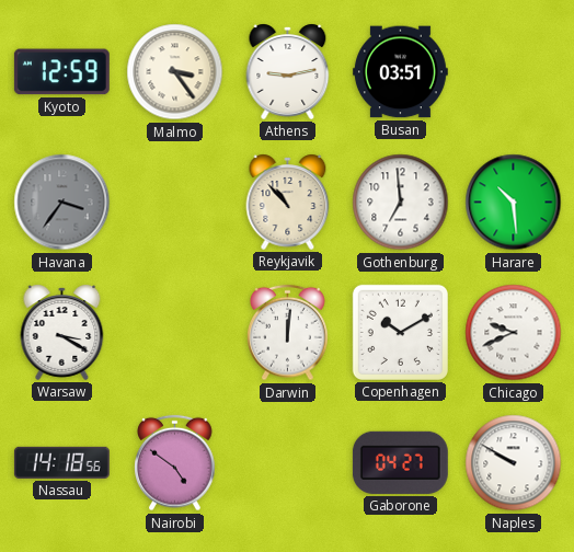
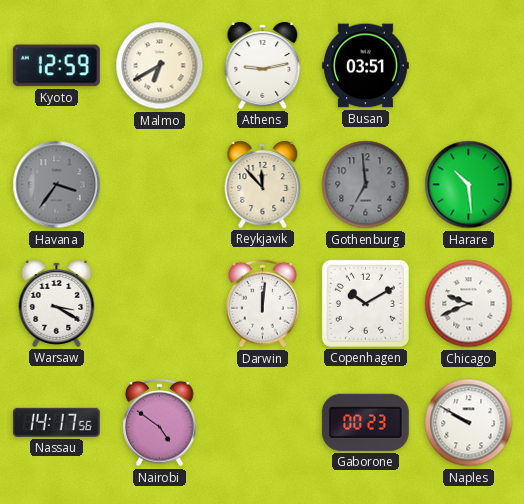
Malmo: 3:24 -> 6:40
Reykjavik: 10:53 -> 11:53
Gothenburg dial: white -> grey
Nassau: 14:18 -> 14:17
Gaborone: 04:27 -> 00:23
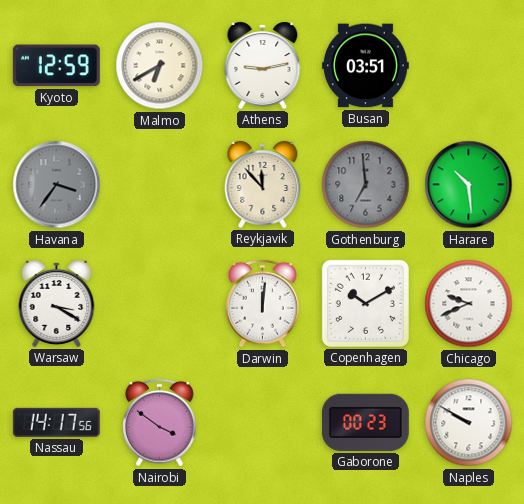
Nairobi: 4:51 -> 3:51
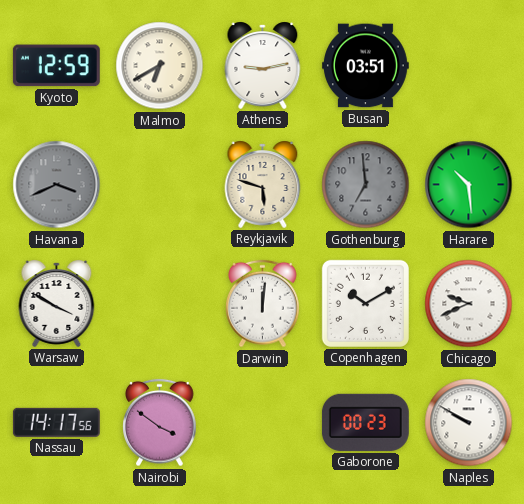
Havana: 3:36 -> 3:41
Reykjavik: 11:53 -> 5:48
Warsaw: 3:20 -> 3:50
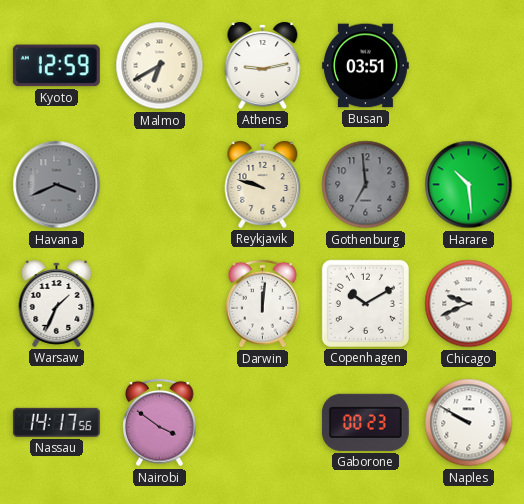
Reykjavik: 5:48 -> 9:48
Warsaw: 3:50 -> 1:34
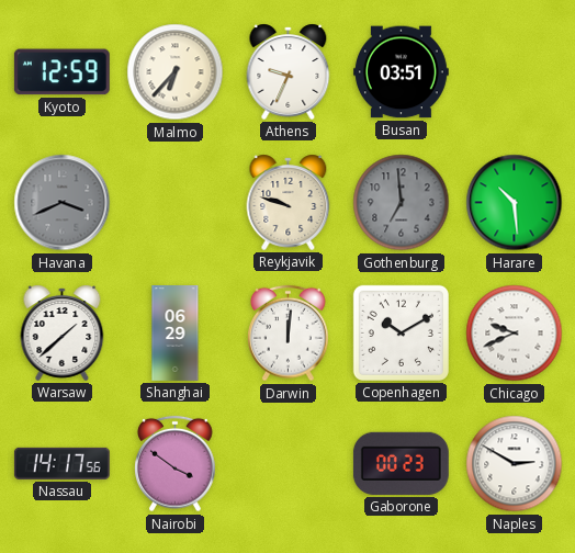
Malmo: 6:40 -> 6:37
Athens: 9:13 -> 9:34
Warsaw: 1:34 -> 1:38
Shanghai: none -> 06:29
Naples: 9:50 -> 2:50
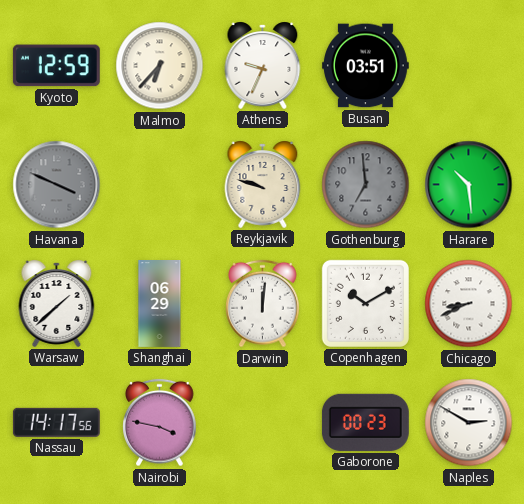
Havana: 3:41 -> 3:49
Chicago: 9:41 -> 8:41
Nairobi: 3:51 -> 3:47
